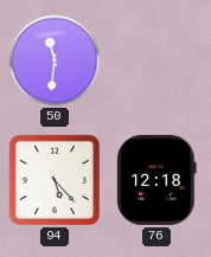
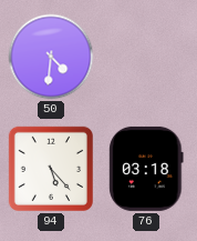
50: 11:31 -> 4:31
76: 12:18 -> 03:18
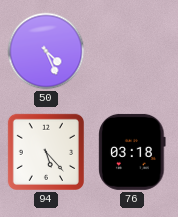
50: 4:31 -> 4:26
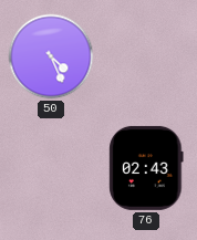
94: 5:23 -> none
76: 03:18 -> 02:43
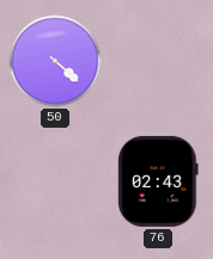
50: 4:26 -> 4:22
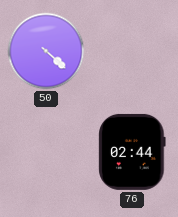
76: 02:43 -> 02:44
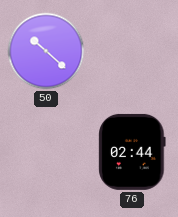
50: 4:22 -> 10:22
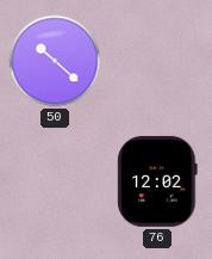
76: 02:44 -> 12:02
